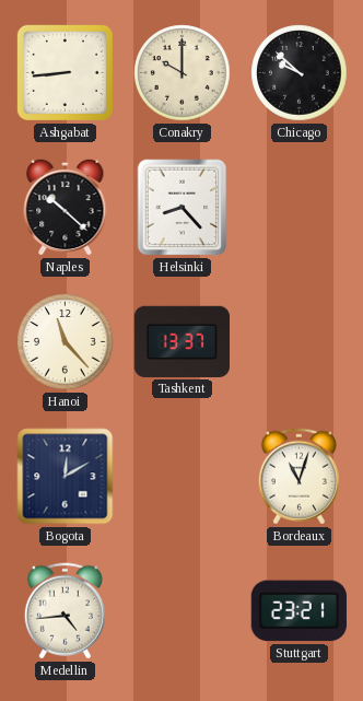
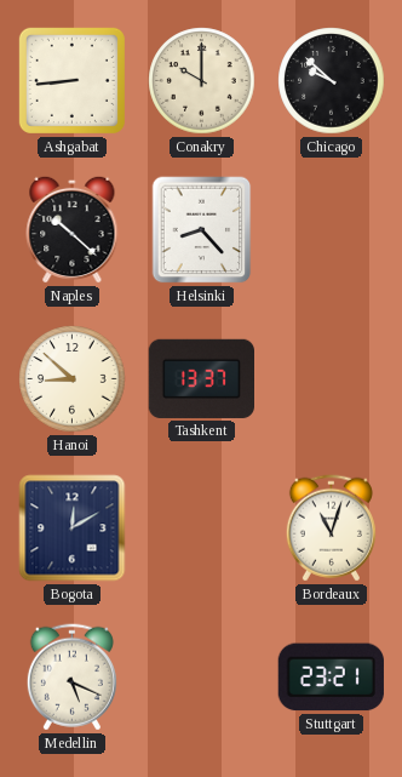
Hanoi: 11:23 -> 8:52
Medellin: 4:44 -> 5:19
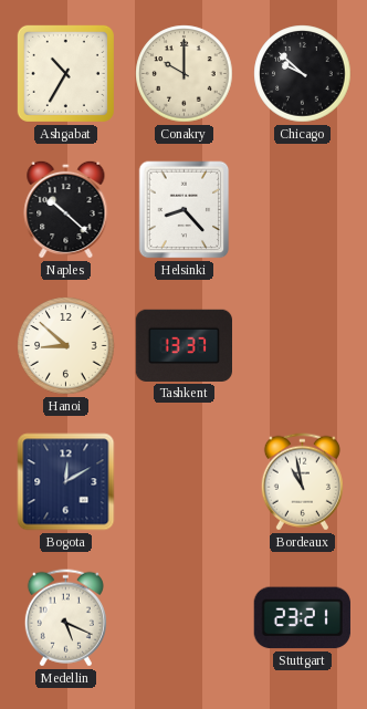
Ashgabat: 8:44 -> 10:35
Bordeaux: 11:03 -> 10:58
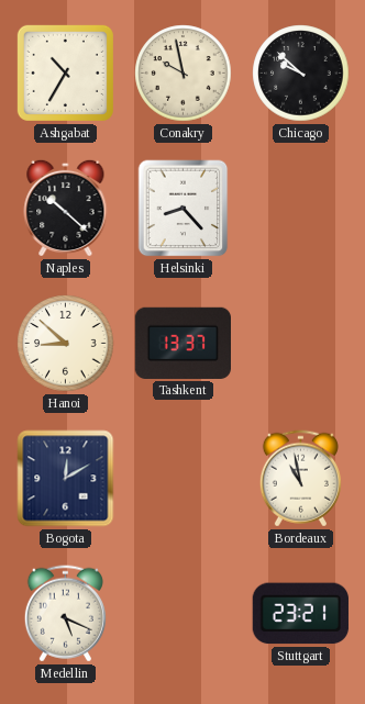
Conakry: 10:00 -> 9:58
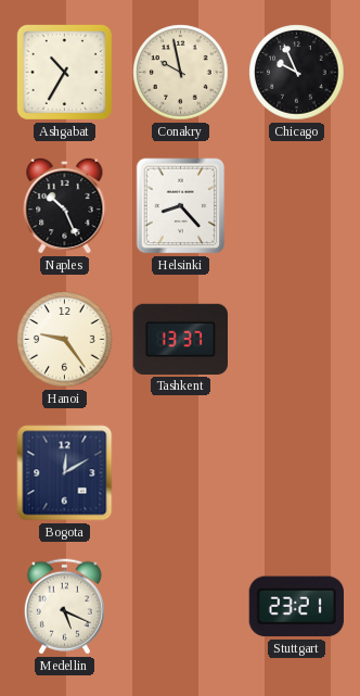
Chicago: 9:52 -> 9:56
Naples: 10:22 -> 10:26
Hanoi: 8:52 -> 9:24
Bordeaux: 10:58 -> none
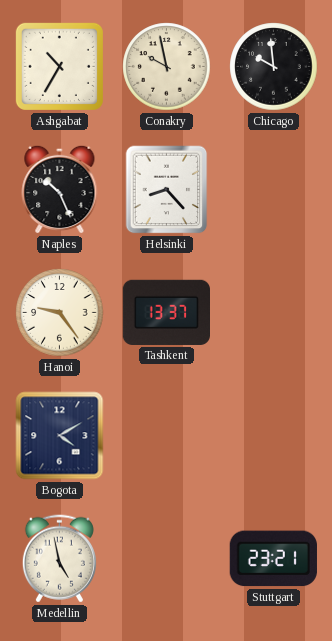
Chicago: 9:56 -> 9:59
Bogota: 12:10 -> 4:10
Medellin: 5:19 -> 4:58
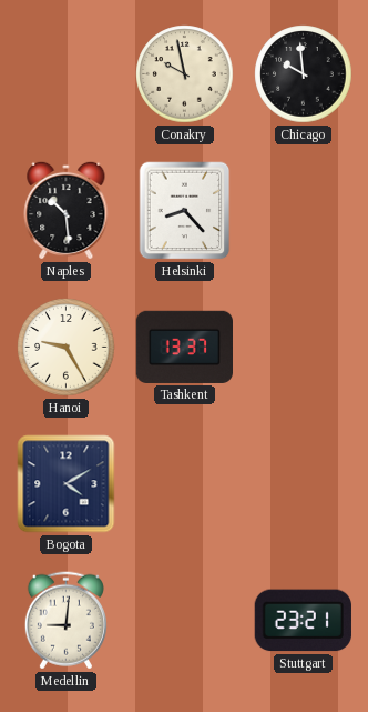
Ashgabat: 10:35 -> none
Naples: 10:26 -> 10:29
Hanoi: 9:24 -> 9:25
Medellin: 4:58 -> 9:01
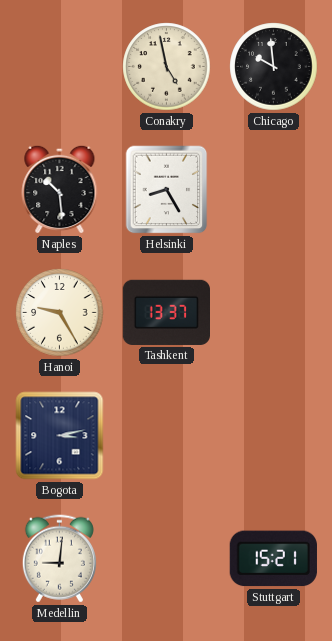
Conakry: 9:58 -> 4:58
Helsinki: 8:23 -> 8:25
Bogota: 4:10 -> 3:13
Stuttgart: 23:21 -> 15:21
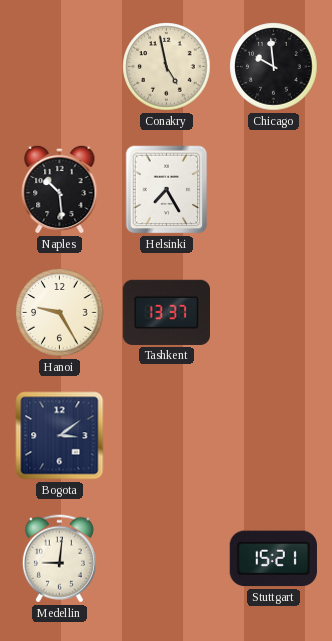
Helsinki: 8:25 -> 7:25
Bogota: 3:13 -> 3:09
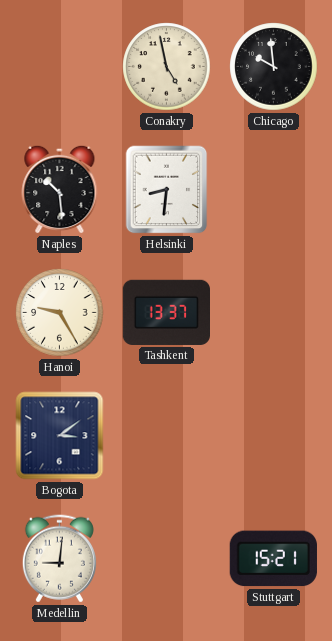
Helsinki: 7:25 -> 8:31
